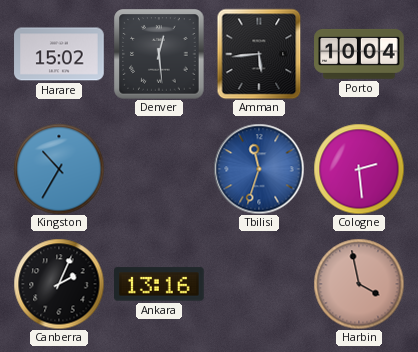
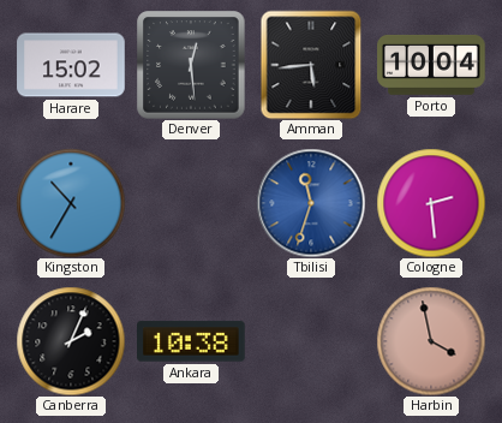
Ankara: 13:16 -> 10:38
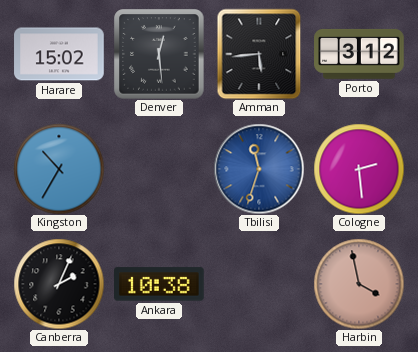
Porto: 10:04 -> 3:12
